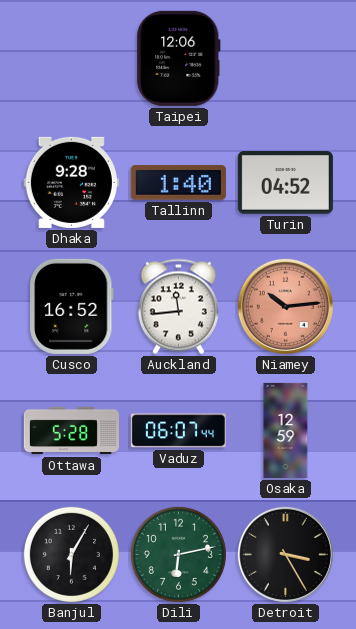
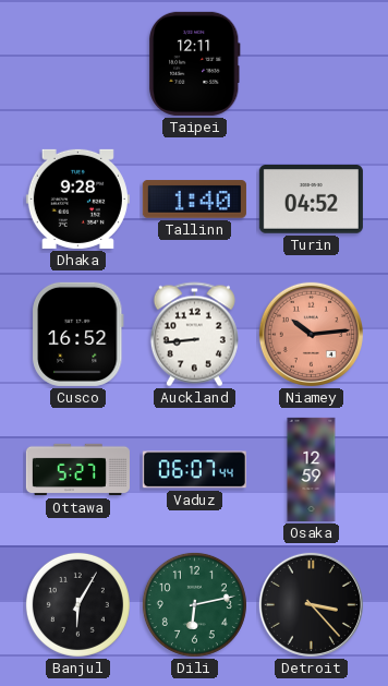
Taipei: 12:06 -> 12:11
Auckland: 11:44 -> 8:44
Ottawa: 5:28 -> 5:27
Detroit: 3:25 -> 3:23
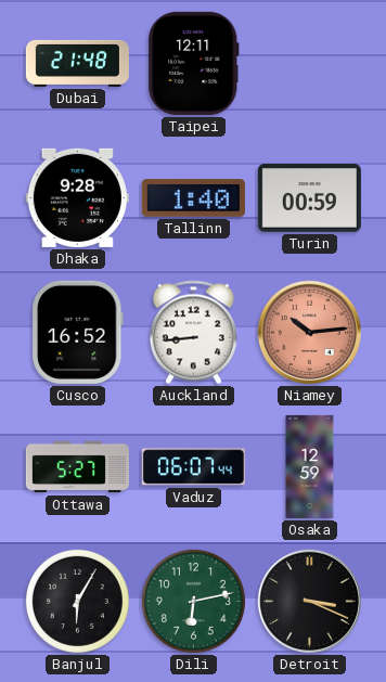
Dubai: none -> 21:48
Turin: 04:52 -> 00:59
Detroit: 3:23 -> 3:19
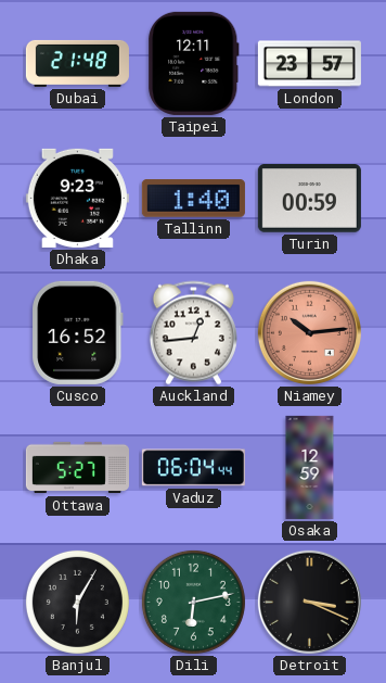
London: none -> 23:57
Dhaka: 9:28 -> 9:23
Auckland: 8:44 -> 12:44
Vaduz: 06:07 -> 06:04
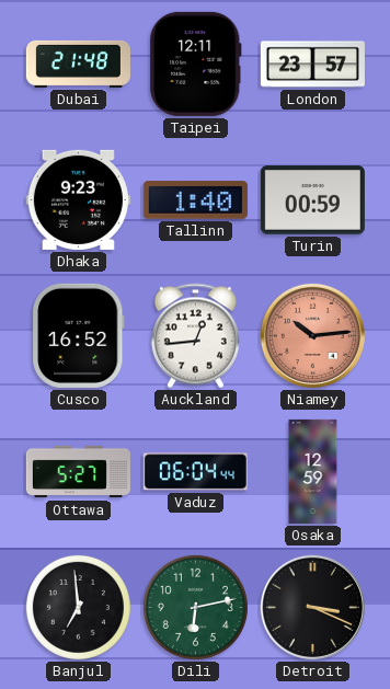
Banjul: 6:05 -> 6:59
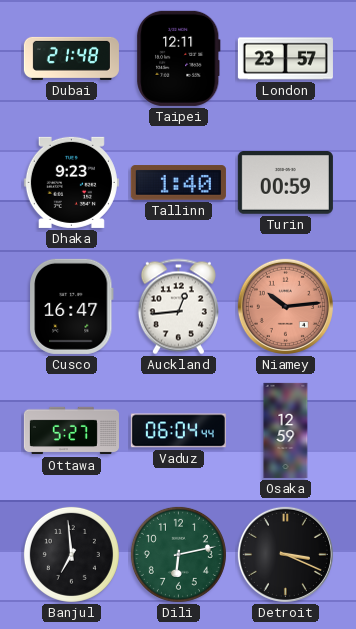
Cusco: 16:52 -> 16:47
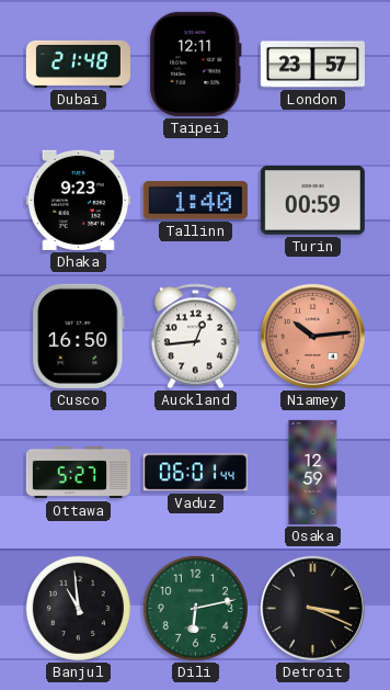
Cusco: 16:47 -> 16:50
Vaduz: 06:04 -> 06:01
Banjul: 6:59 -> 10:59
